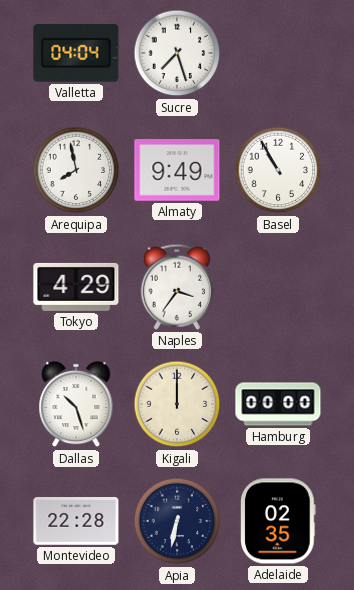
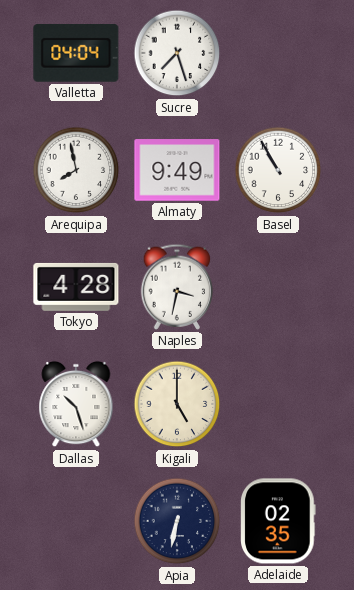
Tokyo: 4:29 -> 4:28
Naples: 3:36 -> 3:32
Kigali: 12:00 -> 5:00
Hamburg: 00:00 -> none
Montevideo: 22:28 -> none
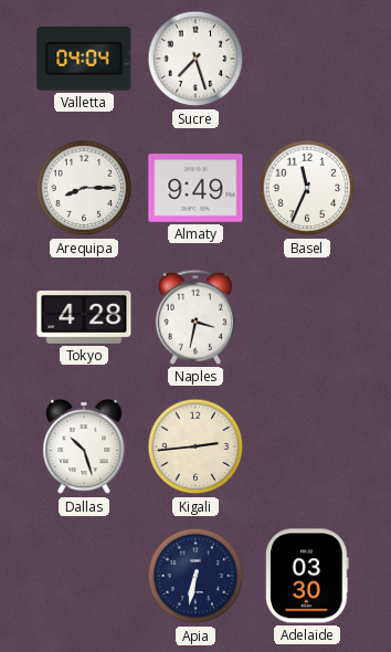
Arequipa: 7:58 -> 8:15
Basel: 10:55 -> 11:34
Kigali: 5:00 -> 2:44
Adelaide: 02:35 -> 03:30
